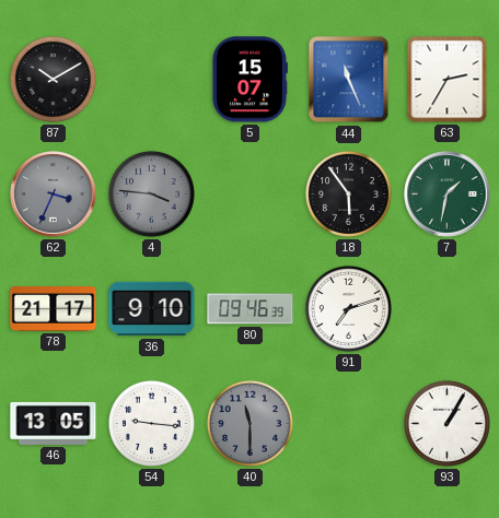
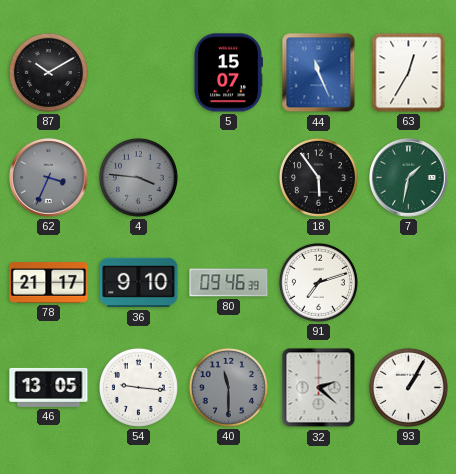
63: 2:35 -> 12:35
32: none -> 2:22
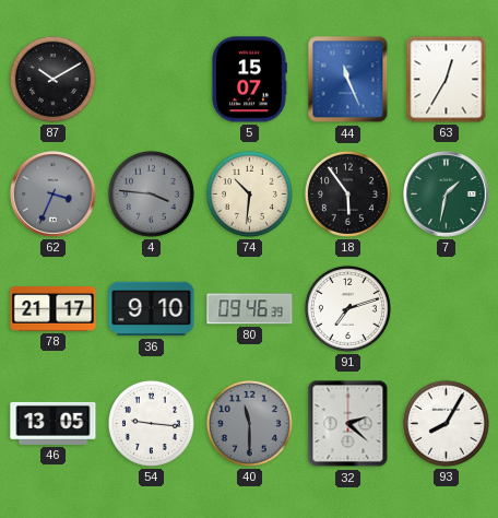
74: none -> 10:31
93: 1:05 -> 8:05
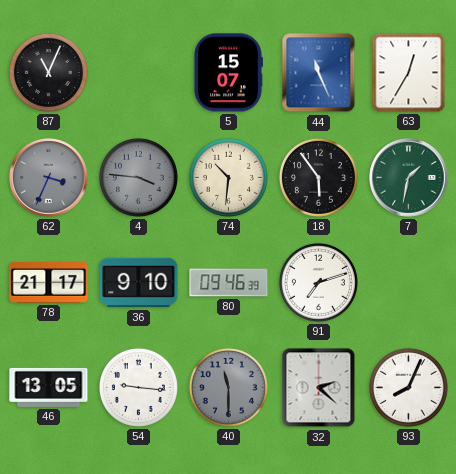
87: 10:10 -> 11:04
93: 8:05 -> 8:04
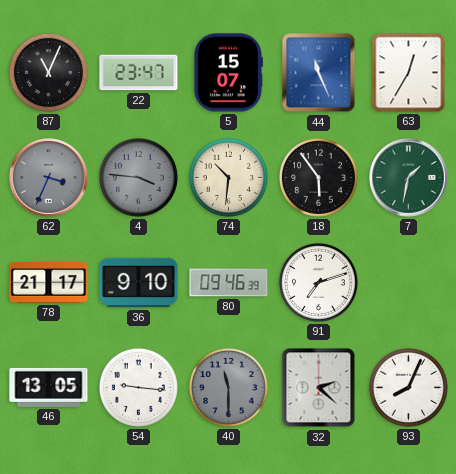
22: none -> 23:47
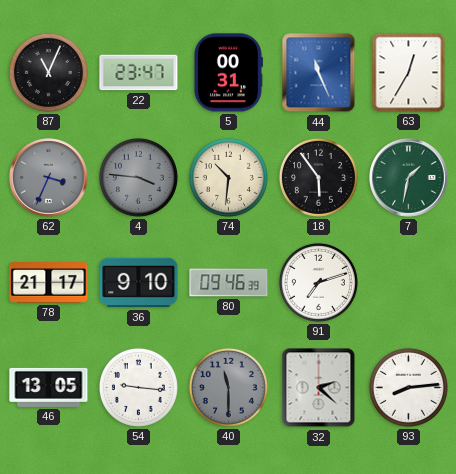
5: 15:07 -> 00:31
93: 8:04 -> 8:14
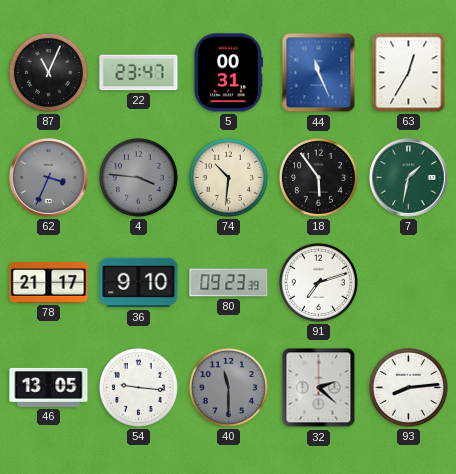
80: 09:46 -> 09:23
